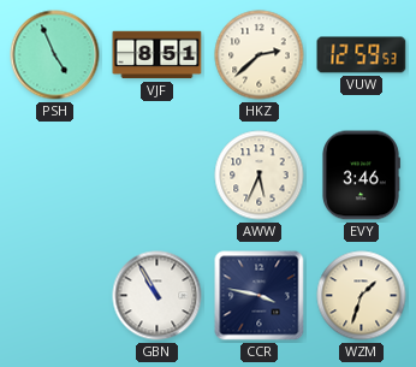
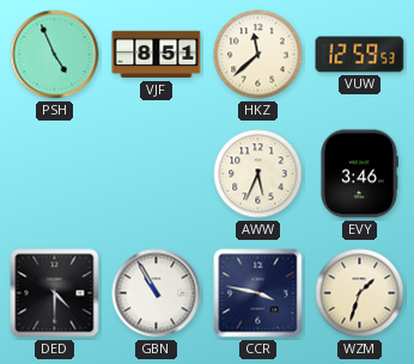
HKZ: 2:38 -> 11:38
DED: none -> 4:30
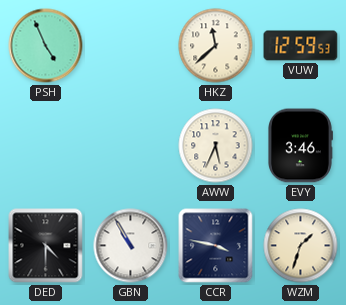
VJF: 8:51 -> none
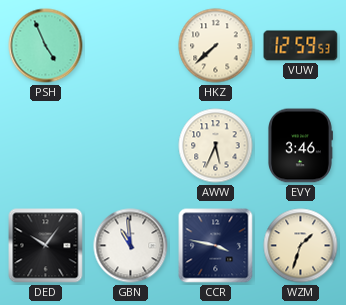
HKZ: 11:38 -> 7:38
DED: 4:30 -> 10:06
GBN: 10:55 -> 10:59
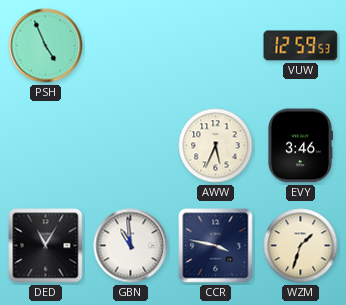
HKZ: 7:38 -> none
DED: 10:06 -> 11:05
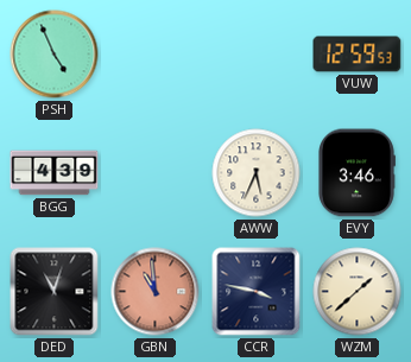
BGG: none -> 4:39
DED: 11:05 -> 11:03
GBN dial: white -> salmon
WZM: 1:33 -> 1:38
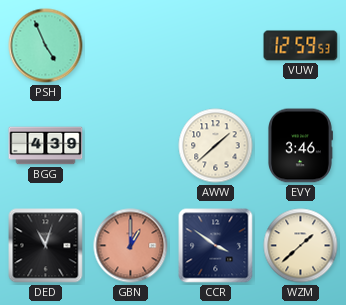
AWW: 5:34 -> 1:38
GBN: 10:59 -> 1:00
CCR: 3:47 -> 3:51
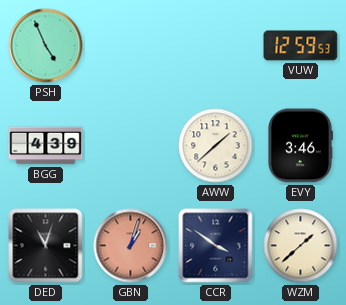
GBN: 1:00 -> 1:03
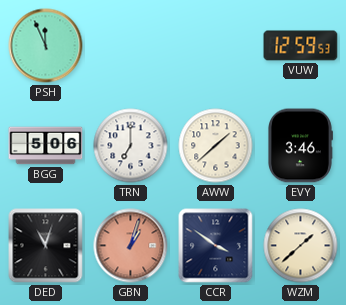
PSH: 4:56 -> 11:56
BGG: 4:39 -> 5:06
TRN: none -> 7:00
